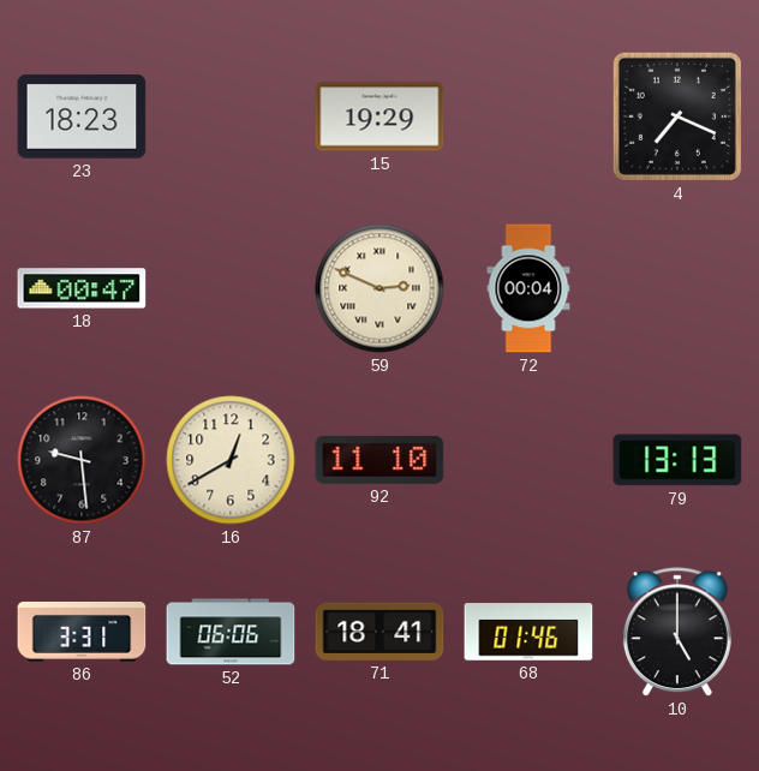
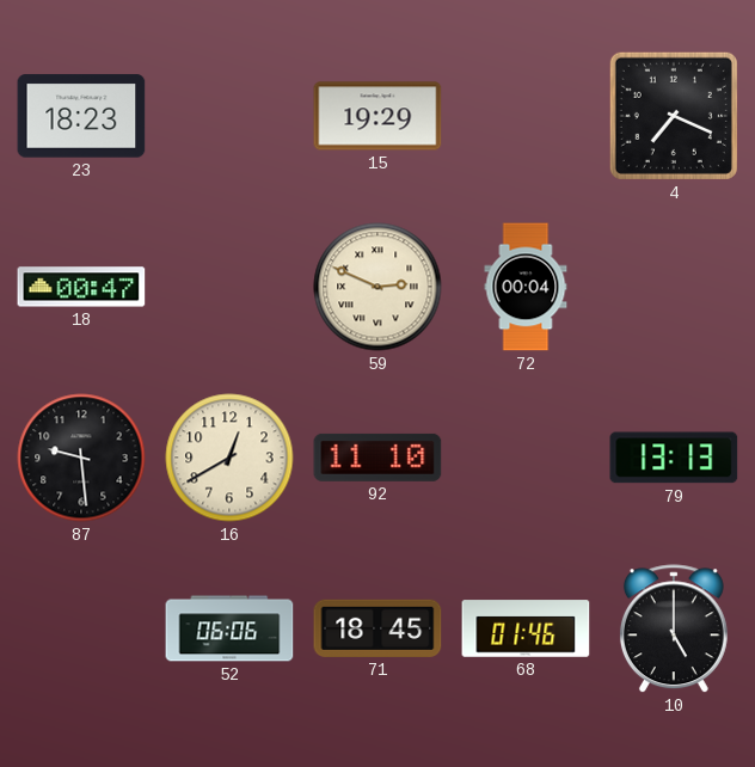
86: 3:31 -> none
71: 18:41 -> 18:45
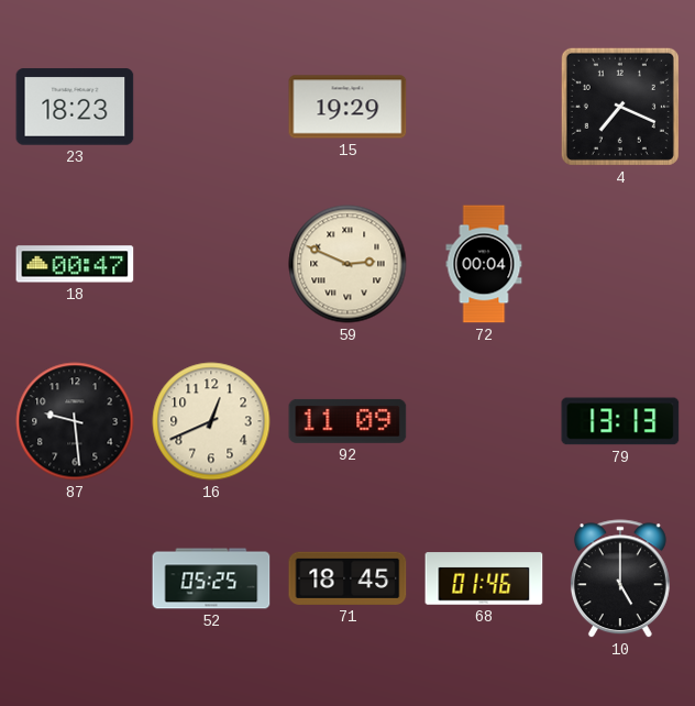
16: 12:40 -> 12:41
92: 11:10 -> 11:09
52: 06:06 -> 05:25
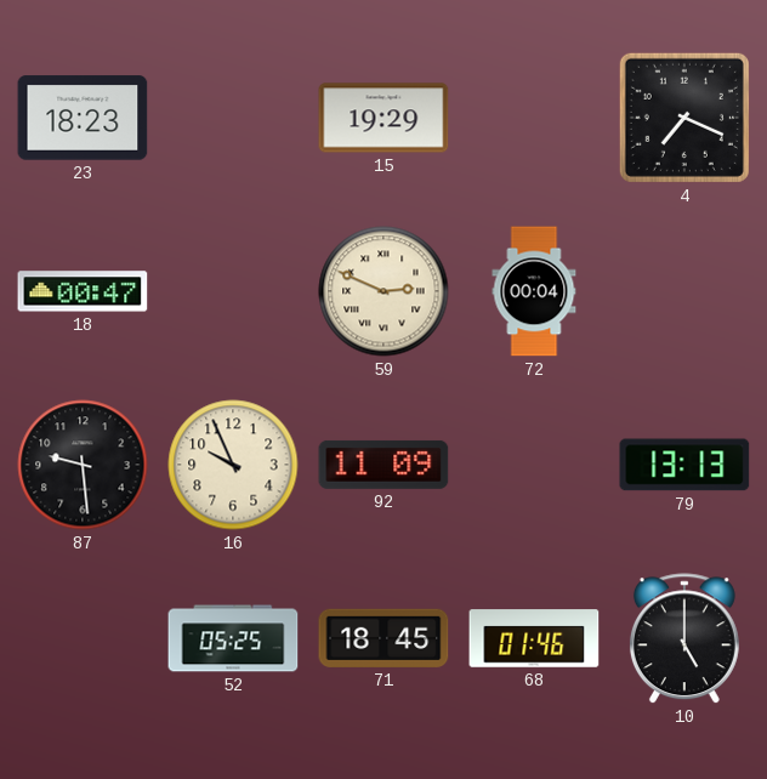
16: 12:41 -> 9:56
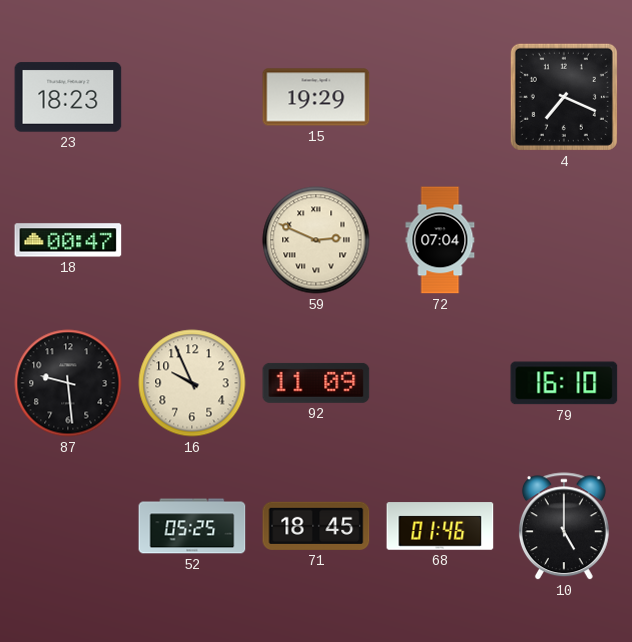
72: 00:04 -> 07:04
79: 13:13 -> 16:10
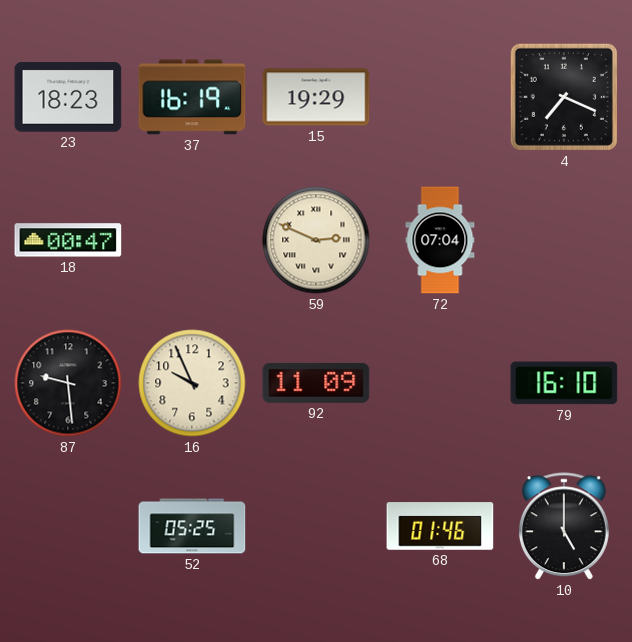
37: none -> 16:19
71: 18:45 -> none
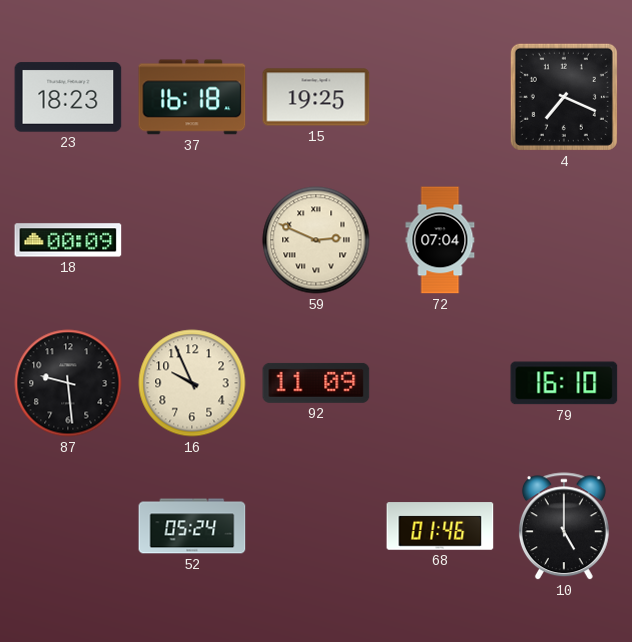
37: 16:19 -> 16:18
15: 19:29 -> 19:25
18: 00:47 -> 00:09
52: 05:25 -> 05:24
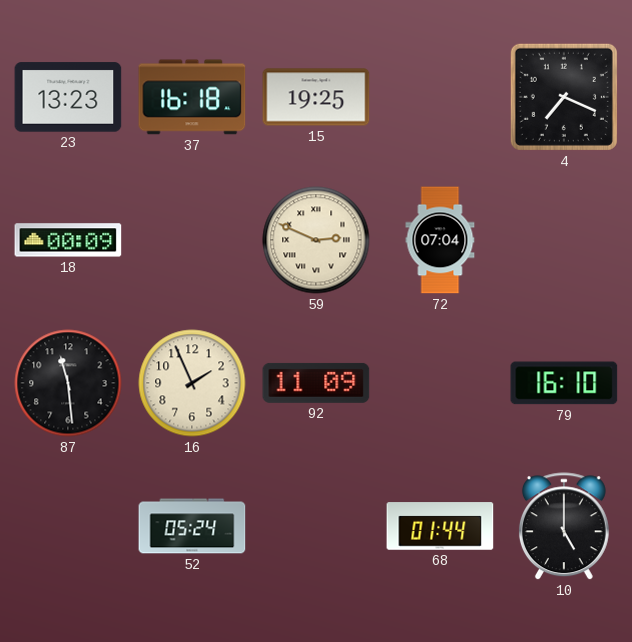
23: 18:23 -> 13:23
87: 9:29 -> 11:29
16: 9:56 -> 1:56
68: 01:46 -> 01:44
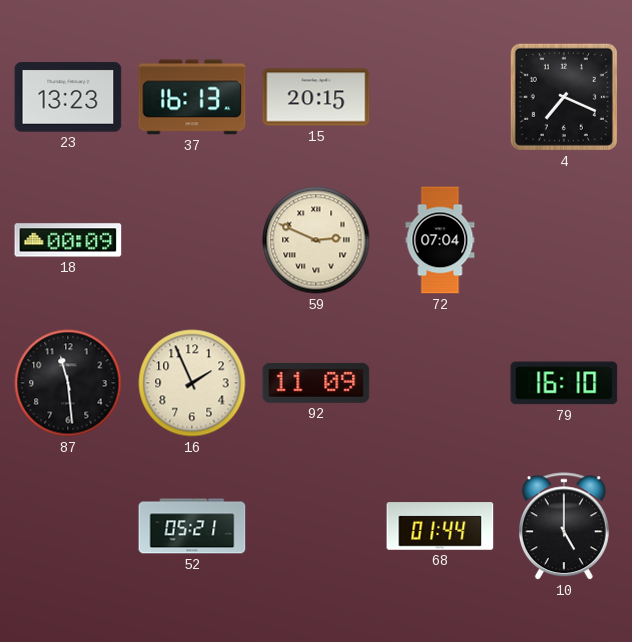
37: 16:18 -> 16:13
15: 19:25 -> 20:15
52: 05:24 -> 05:21
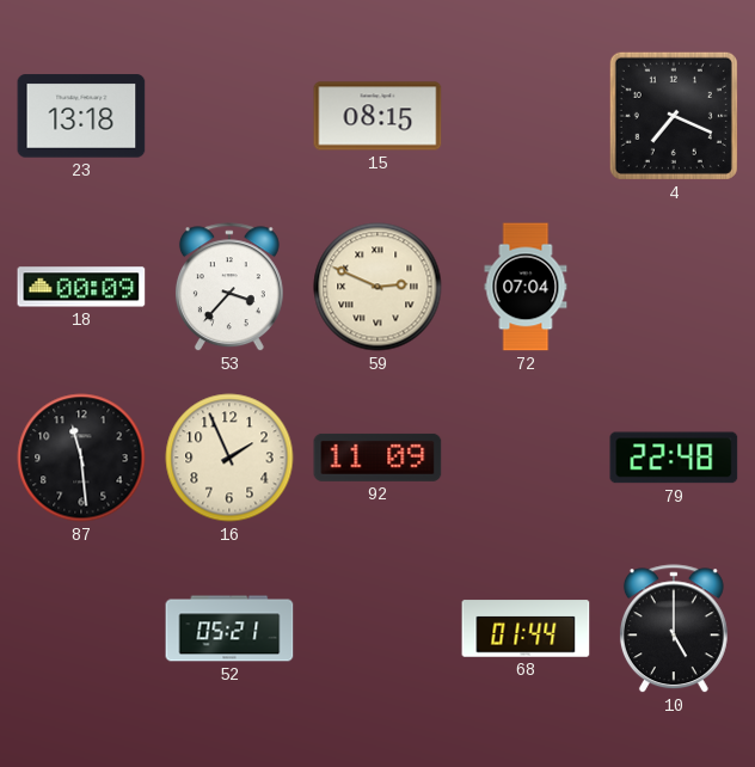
23: 13:23 -> 13:18
37: 16:13 -> none
15: 20:15 -> 08:15
53: none -> 3:37
79: 16:10 -> 22:48
